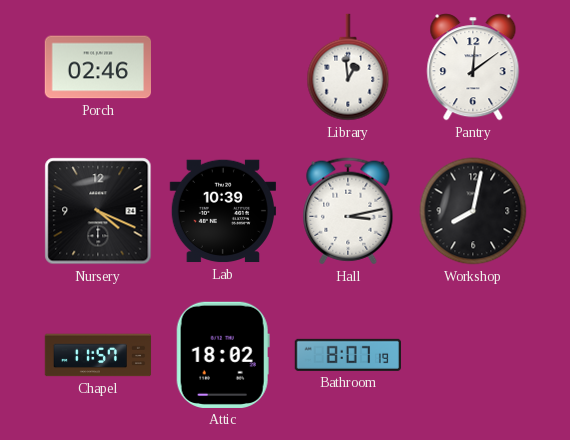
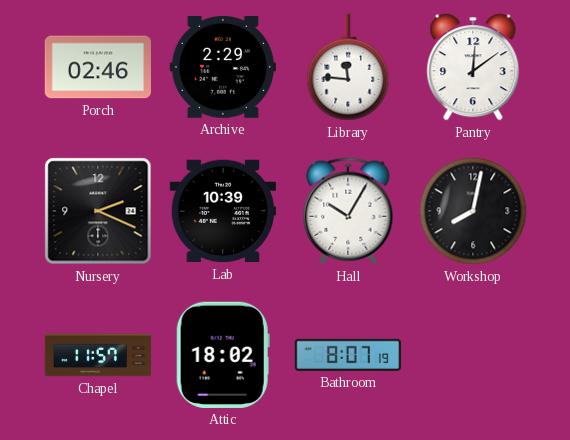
Archive: none -> 2:29
Library: 12:59 -> 11:46
Nursery: 4:19 -> 2:19
Hall: 3:13 -> 10:05
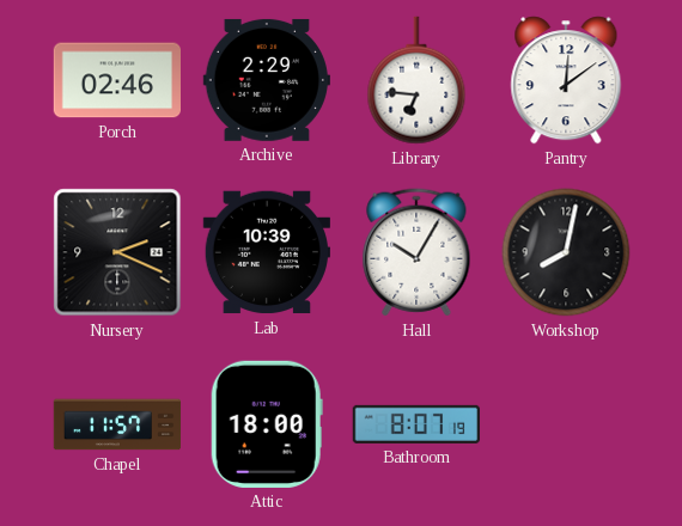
Library: 11:46 -> 6:46
Attic: 18:02 -> 18:00
